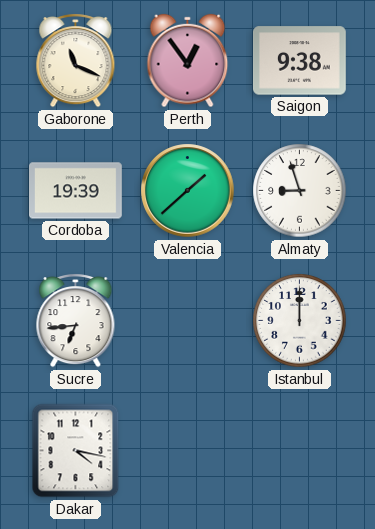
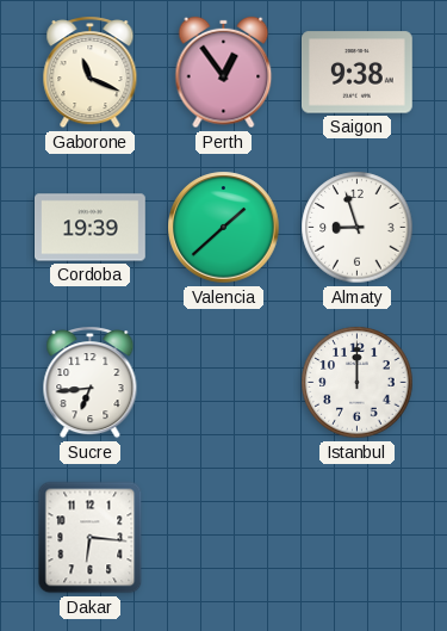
Dakar: 4:17 -> 6:16
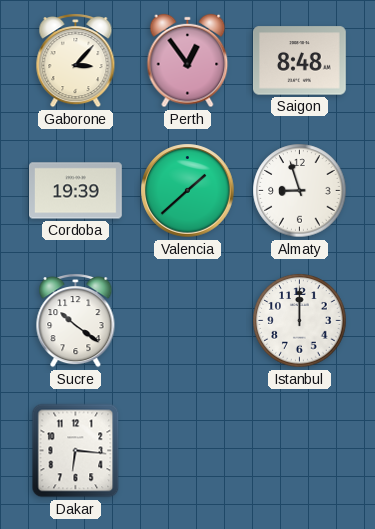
Gaborone: 11:19 -> 3:07
Saigon: 9:38 -> 8:48
Sucre: 6:44 -> 10:21
